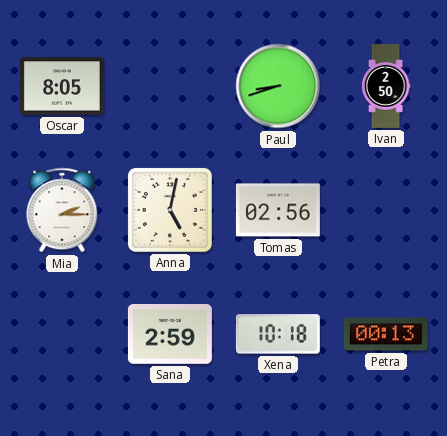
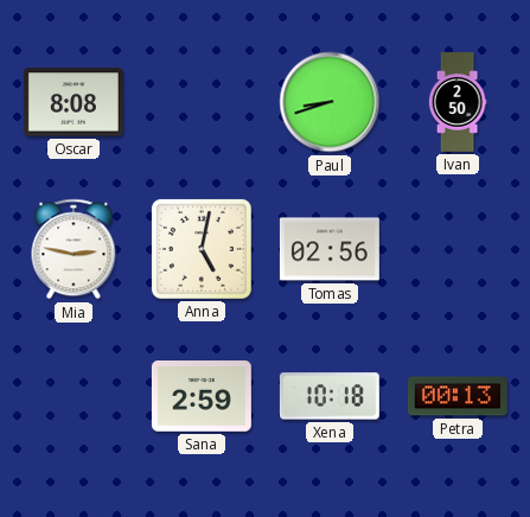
Oscar: 8:05 -> 8:08
Mia: 2:15 -> 2:47
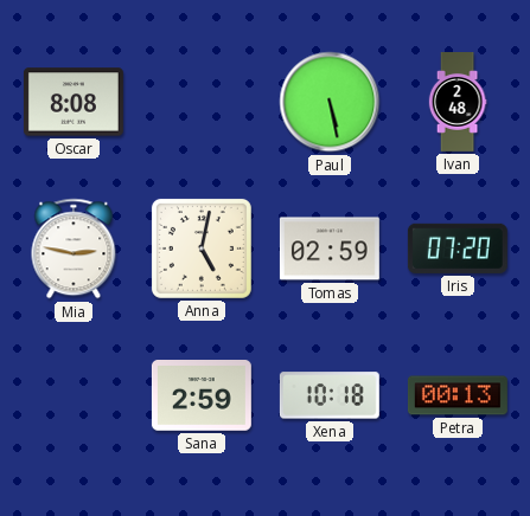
Paul: 8:42 -> 5:28
Ivan: 2:50 -> 2:48
Tomas: 02:56 -> 02:59
Iris: none -> 07:20
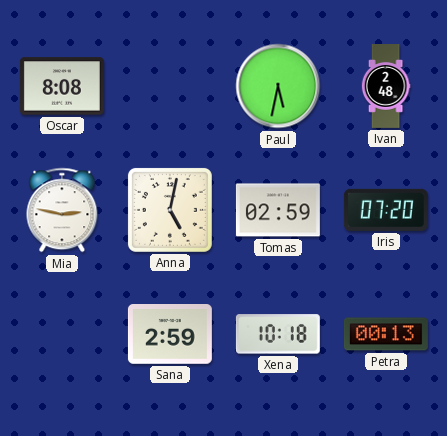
Paul: 5:28 -> 5:32
